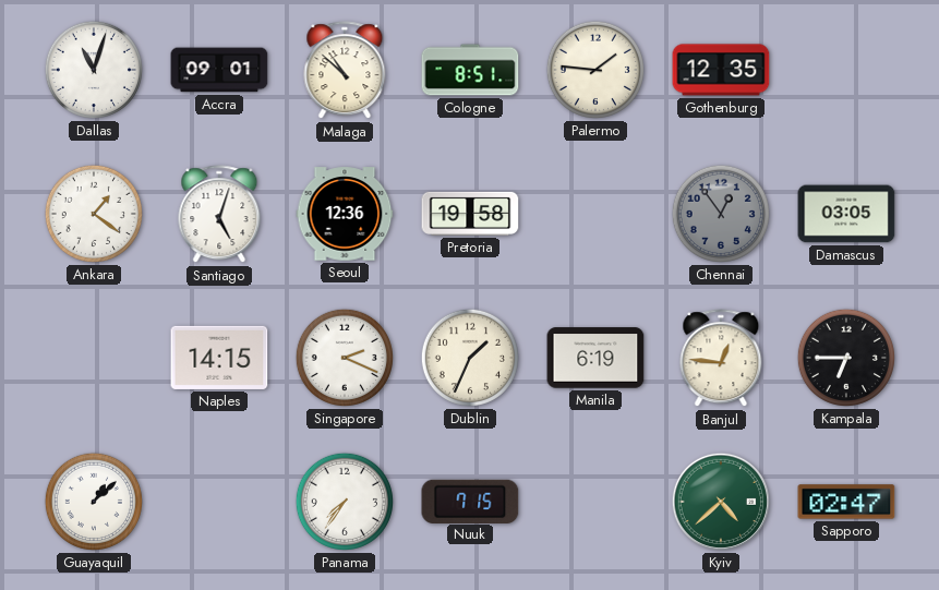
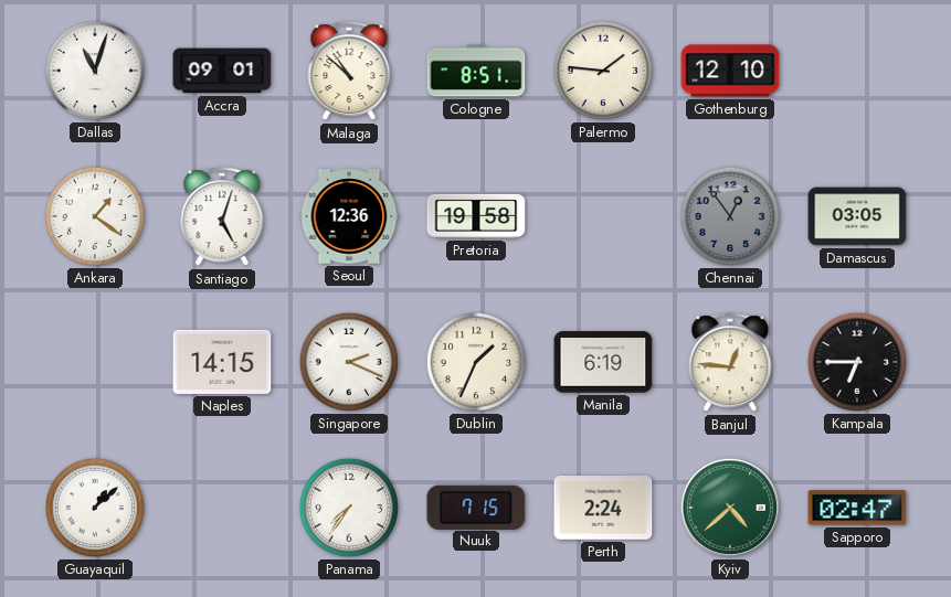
Gothenburg: 12:35 -> 12:10
Perth: none -> 2:24
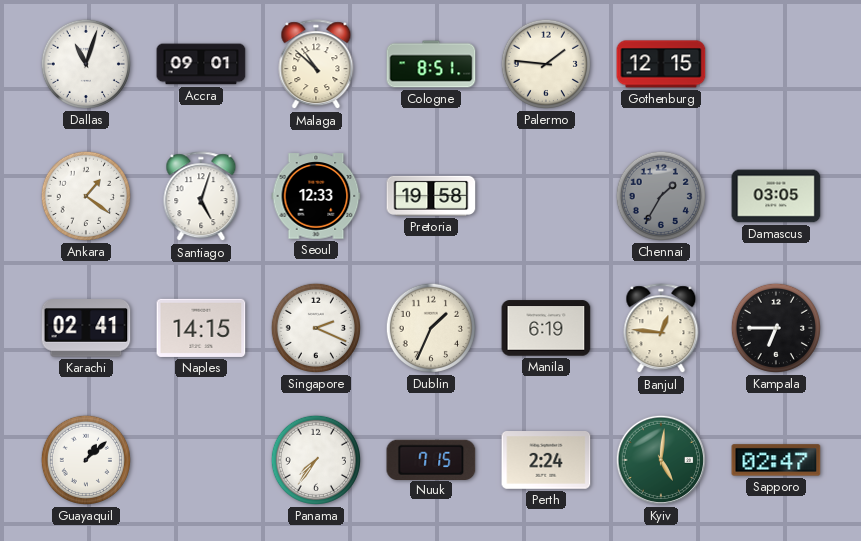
Gothenburg: 12:10 -> 12:15
Seoul: 12:36 -> 12:33
Chennai: 12:54 -> 1:35
Karachi: none -> 02:41
Kyiv: 4:38 -> 5:01
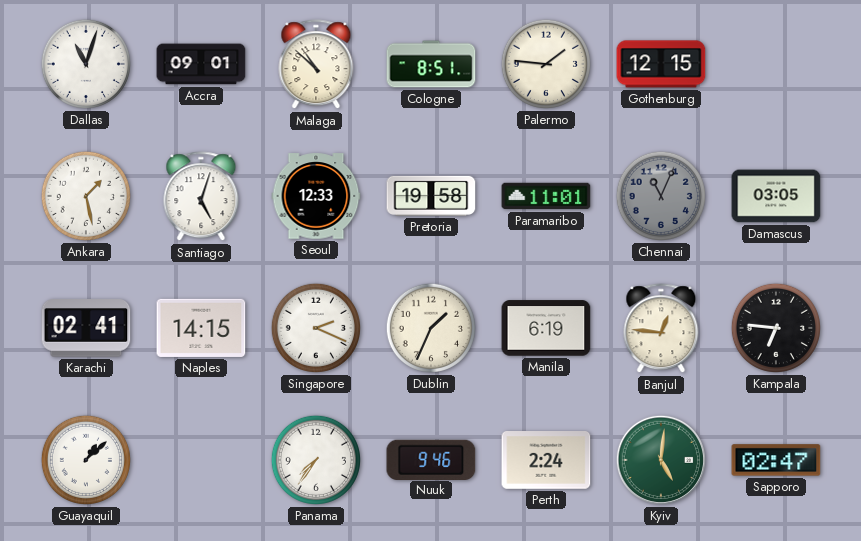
Ankara: 1:21 -> 1:28
Paramaribo: none -> 11:01
Chennai: 1:35 -> 11:04
Kampala: 6:45 -> 6:46
Nuuk: 7:15 -> 9:46
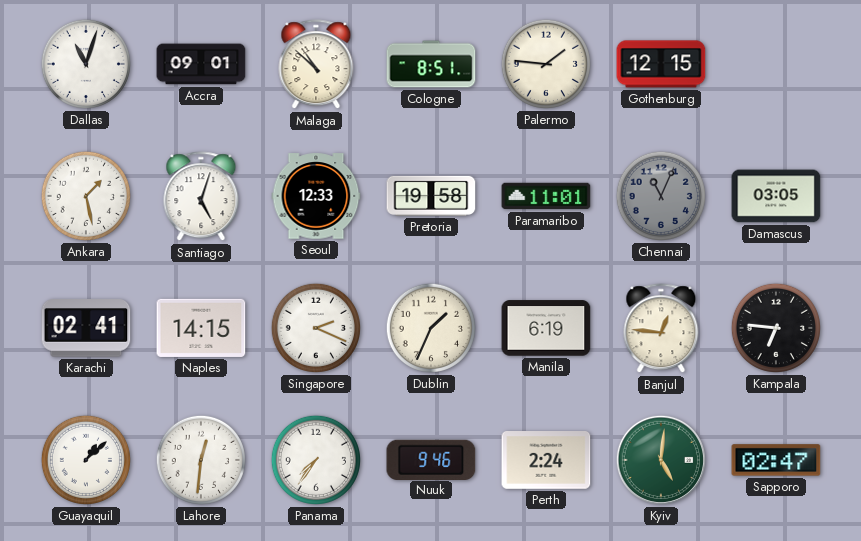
Lahore: none -> 12:31
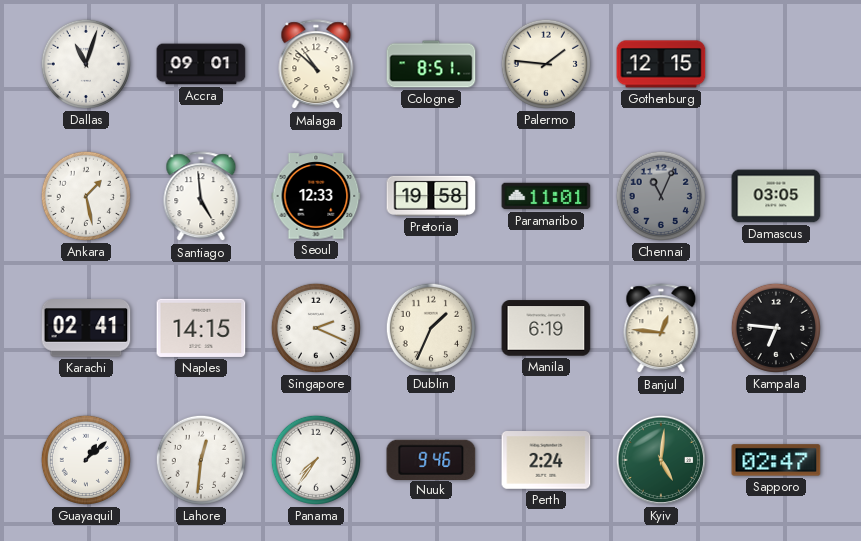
Santiago: 5:03 -> 4:59
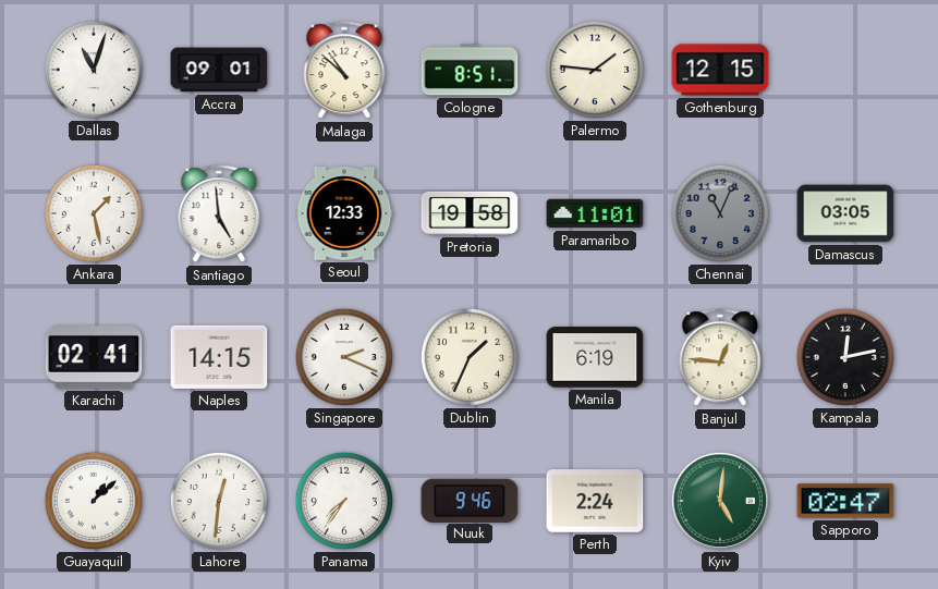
Kampala: 6:46 -> 12:13
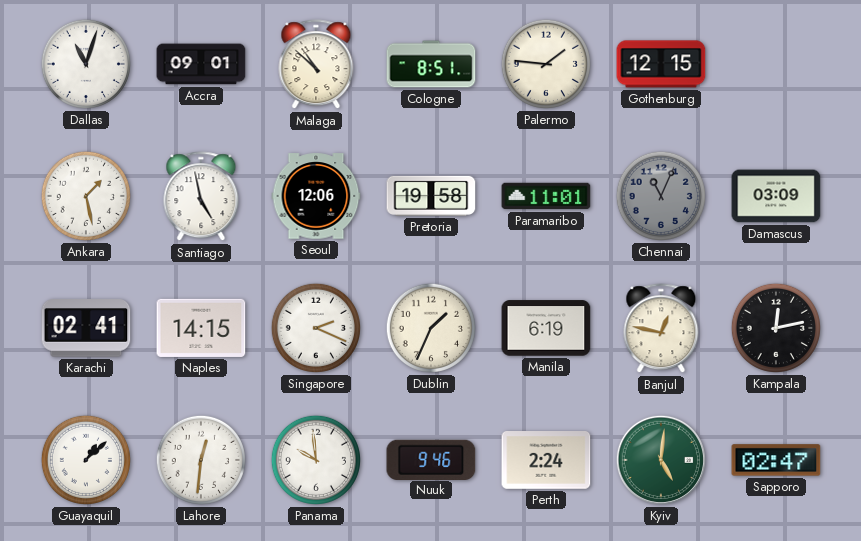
Santiago: 4:59 -> 4:58
Seoul: 12:33 -> 12:06
Damascus: 03:05 -> 03:09
Banjul: 12:46 -> 12:47
Panama: 7:36 -> 9:59
